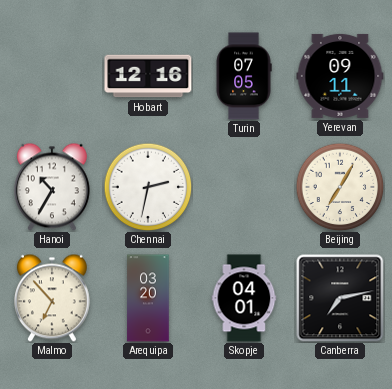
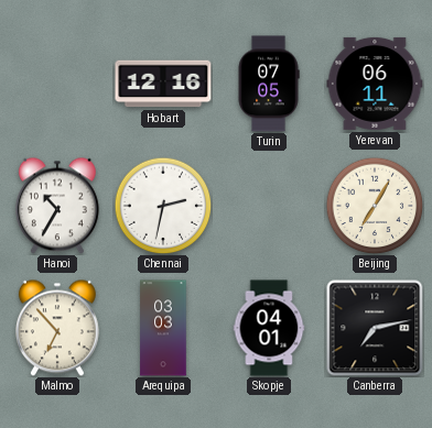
Yerevan: 09:11 -> 06:11
Arequipa: 03:20 -> 03:03
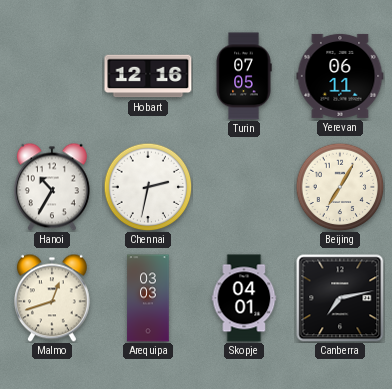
Malmo: 6:53 -> 12:42
